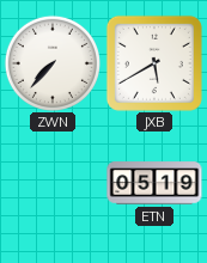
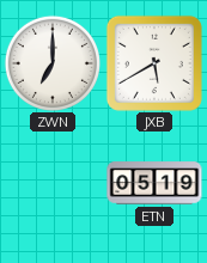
ZWN: 7:37 -> 7:00
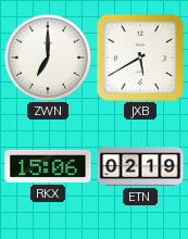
RKX: none -> 15:06
ETN: 05:19 -> 02:19
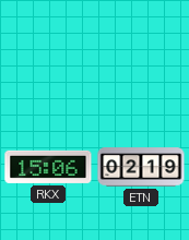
ZWN: 7:00 -> none
JXB: 5:40 -> none
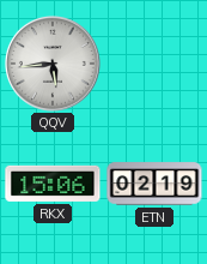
QQV: none -> 5:44
